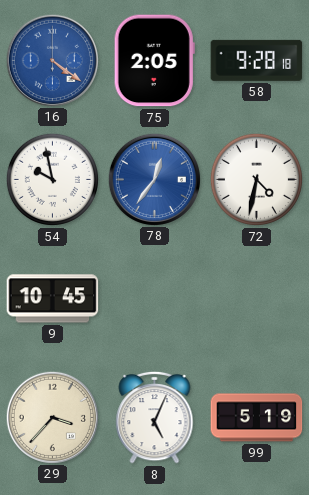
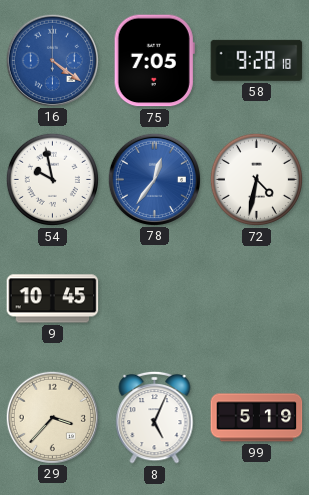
75: 2:05 -> 7:05
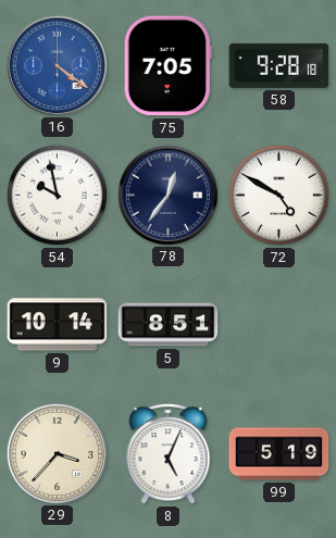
78 dial: blue -> navy
72: 4:32 -> 4:50
9: 10:45 -> 10:14
5: none -> 8:51
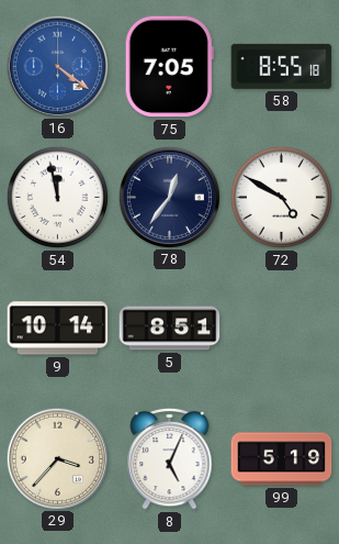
58: 9:28 -> 8:55
54: 9:58 -> 11:58
